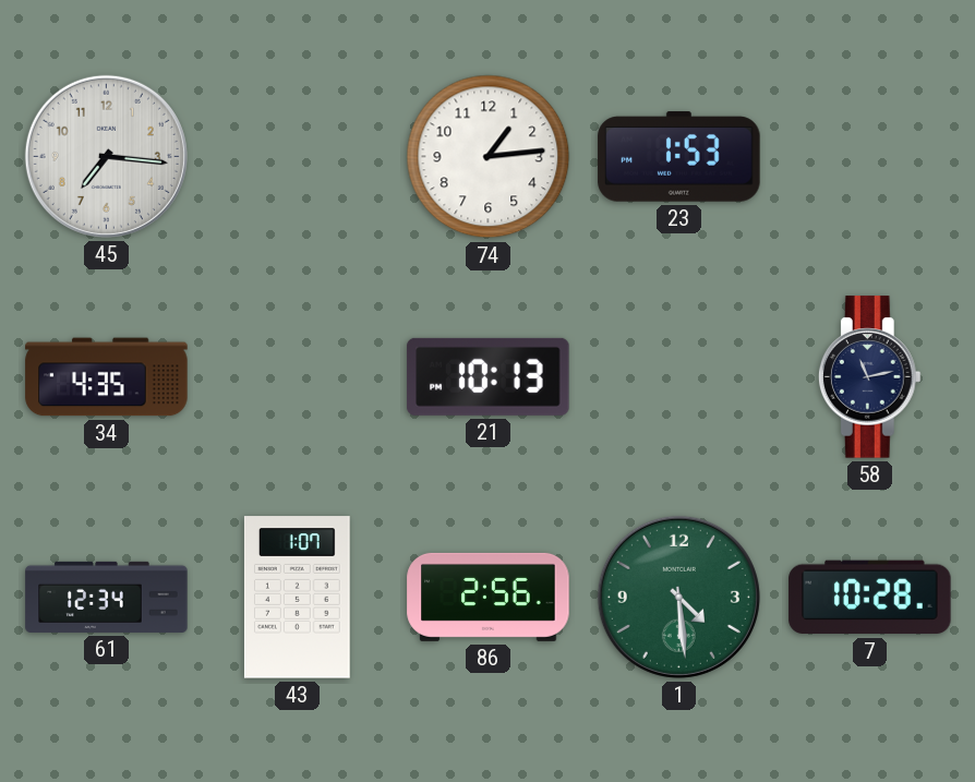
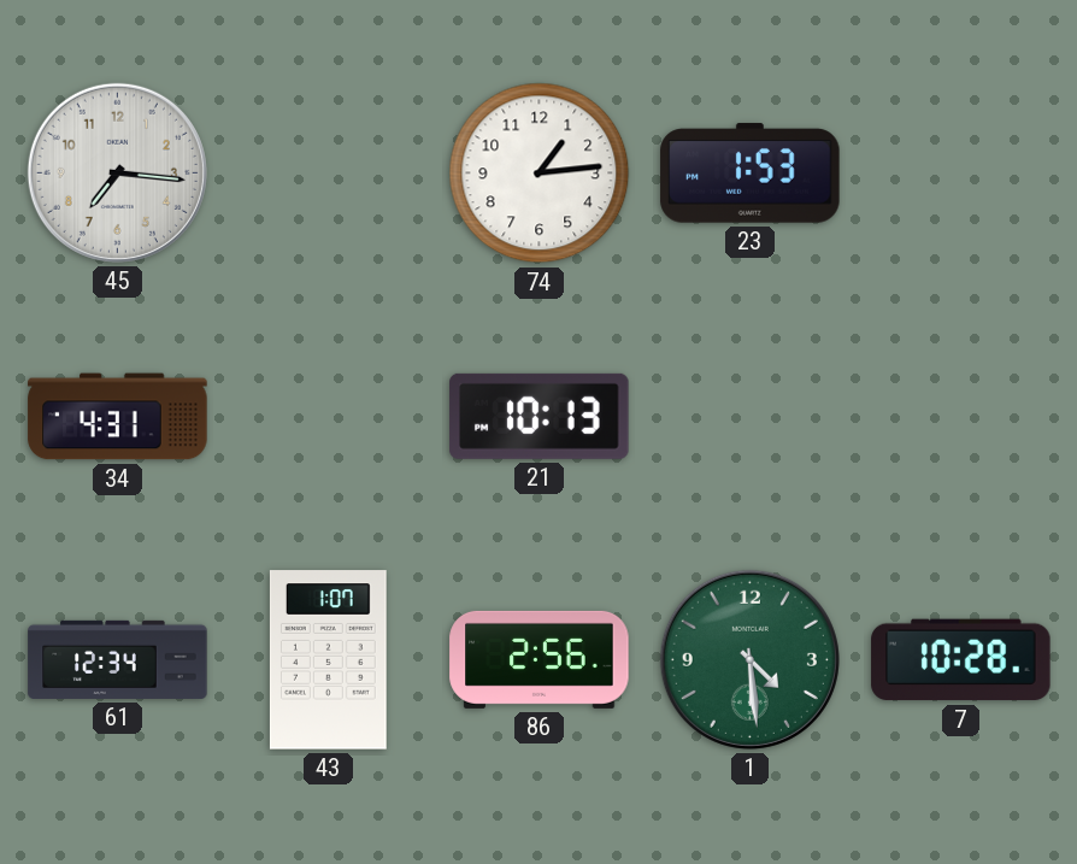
34: 4:35 -> 4:31
58: 11:13 -> none
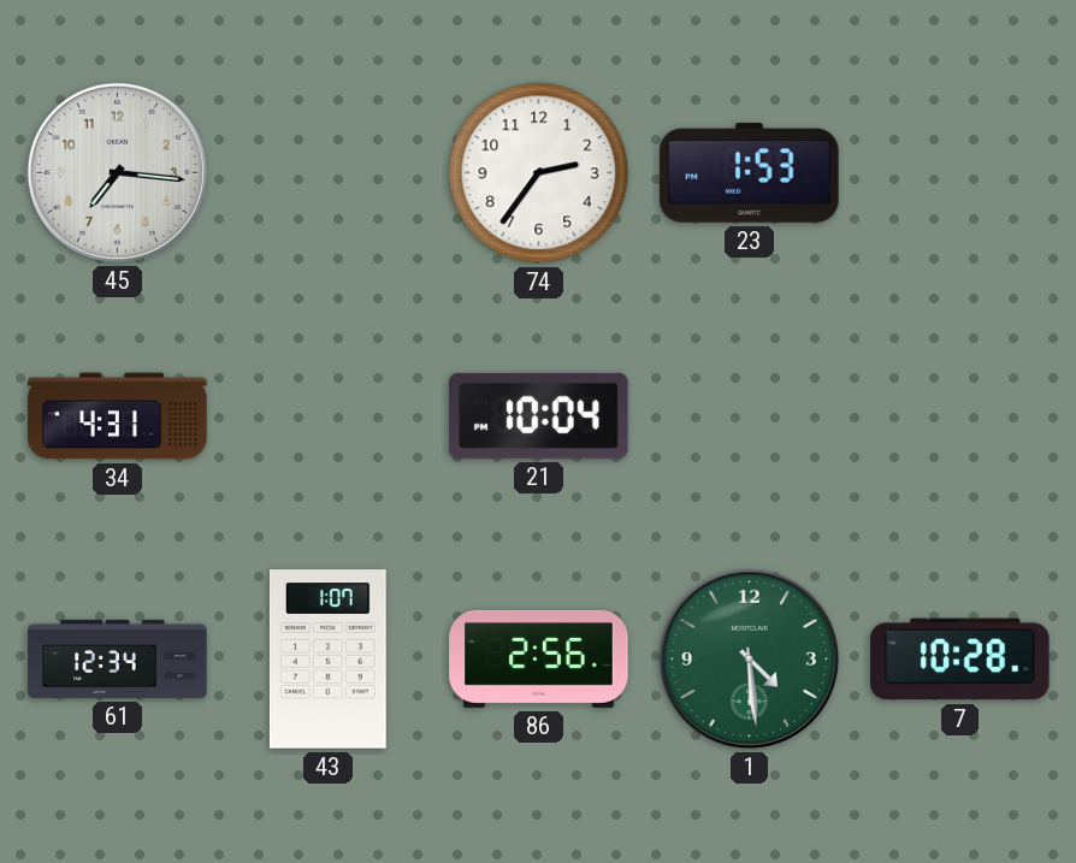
74: 1:14 -> 2:36
21: 10:13 -> 10:04
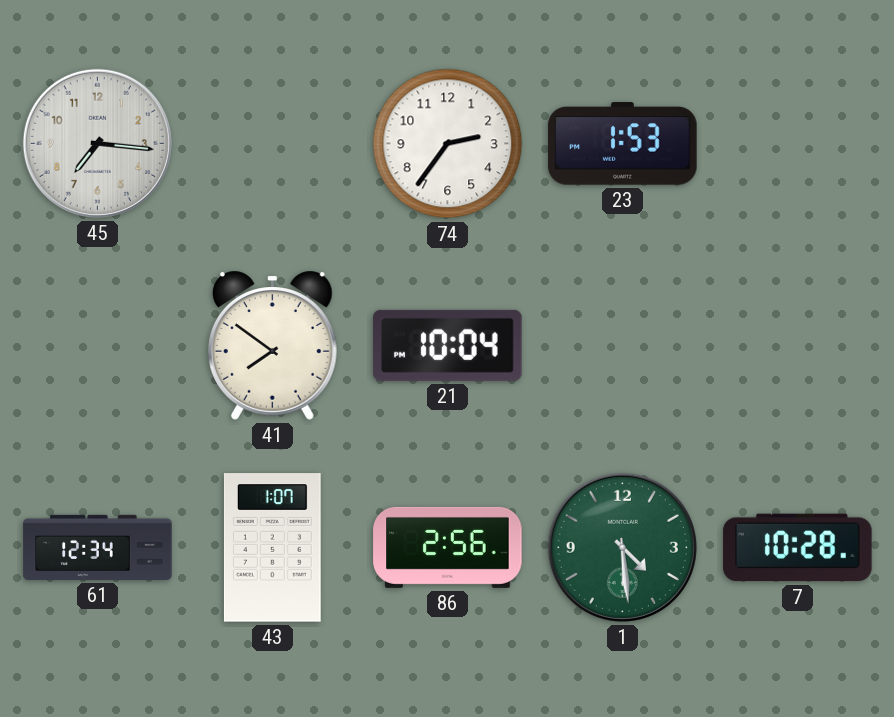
34: 4:31 -> none
41: none -> 7:51
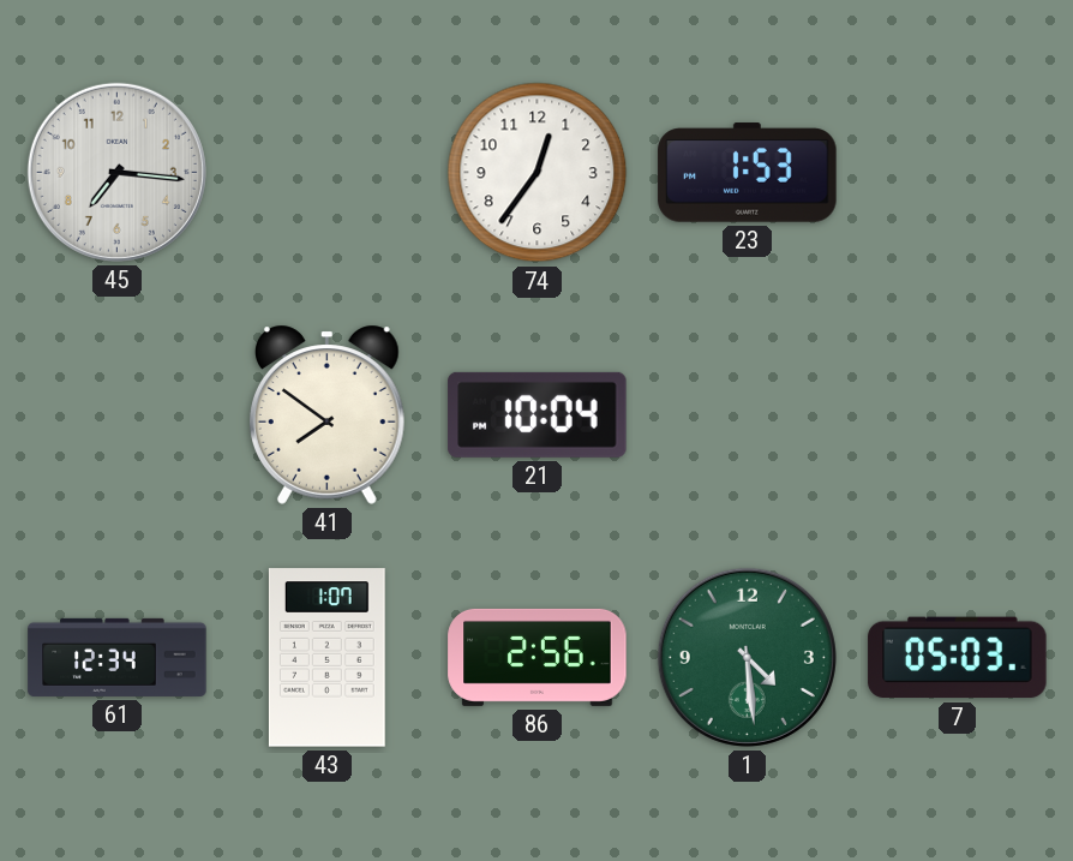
74: 2:36 -> 12:36
7: 10:28 -> 05:03
